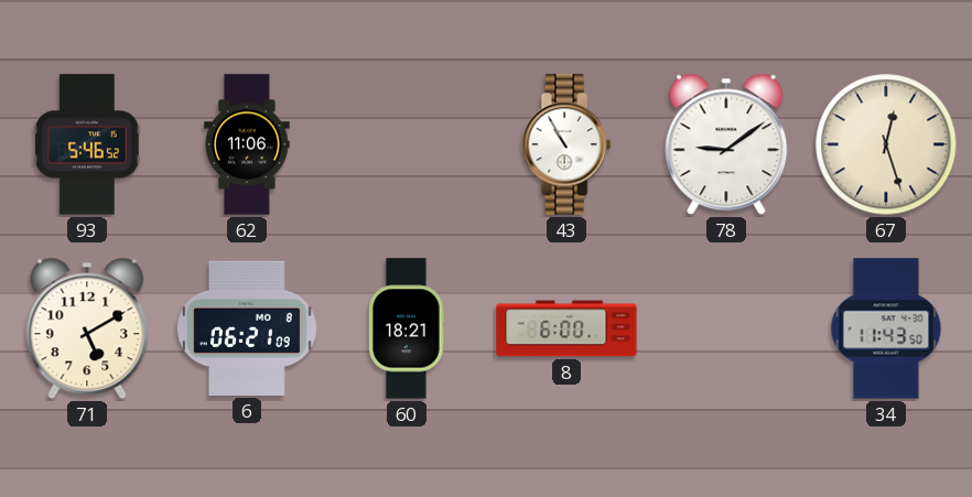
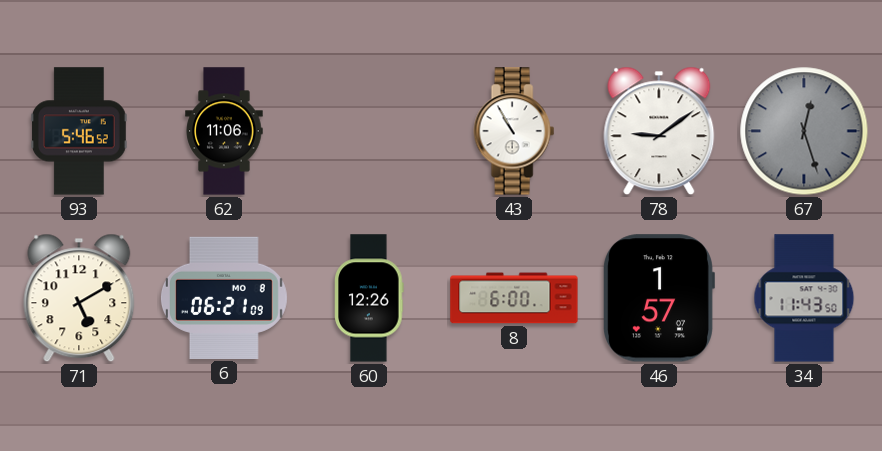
67 dial: cream -> grey
60: 18:21 -> 12:26
46: none -> 1:57
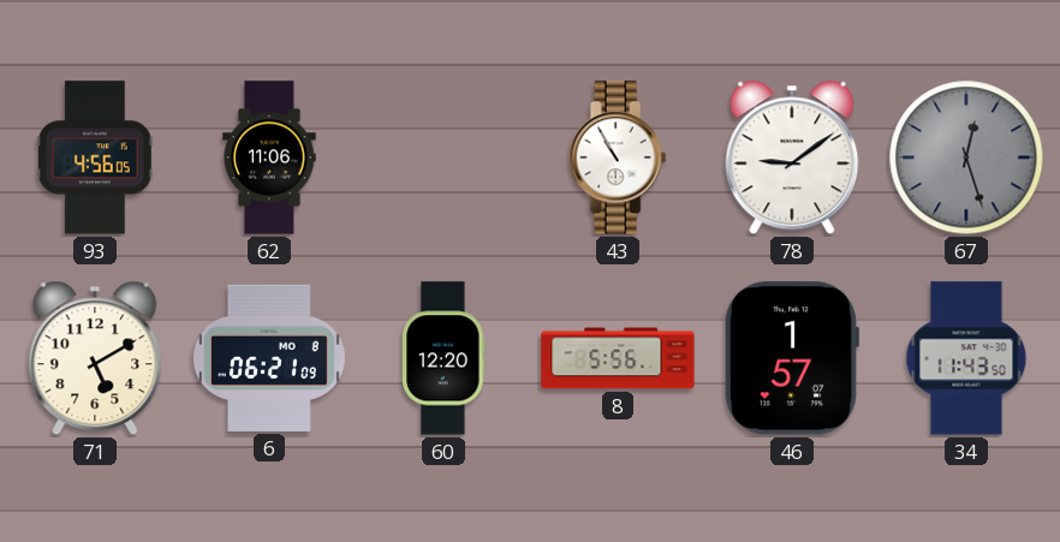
93: 5:46 -> 4:56
60: 12:26 -> 12:20
8: 6:00 -> 5:56
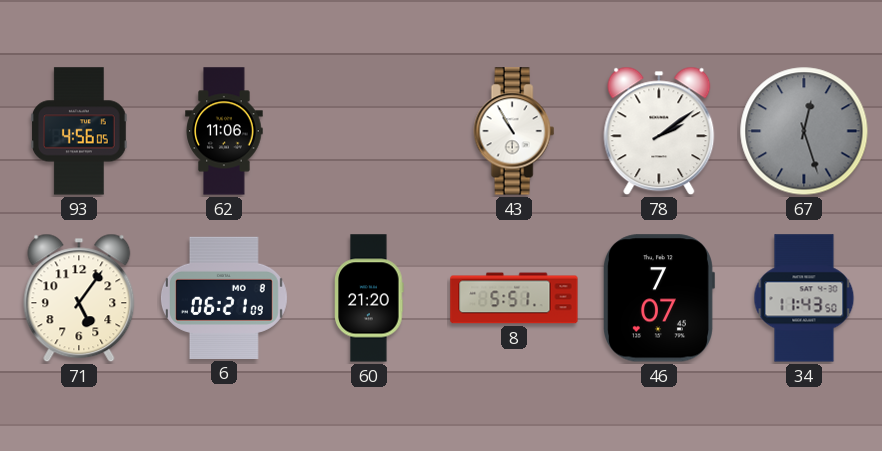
78: 9:09 -> 2:09
71: 5:10 -> 5:06
60: 12:20 -> 21:20
8: 5:56 -> 5:51
46: 1:57 -> 7:07
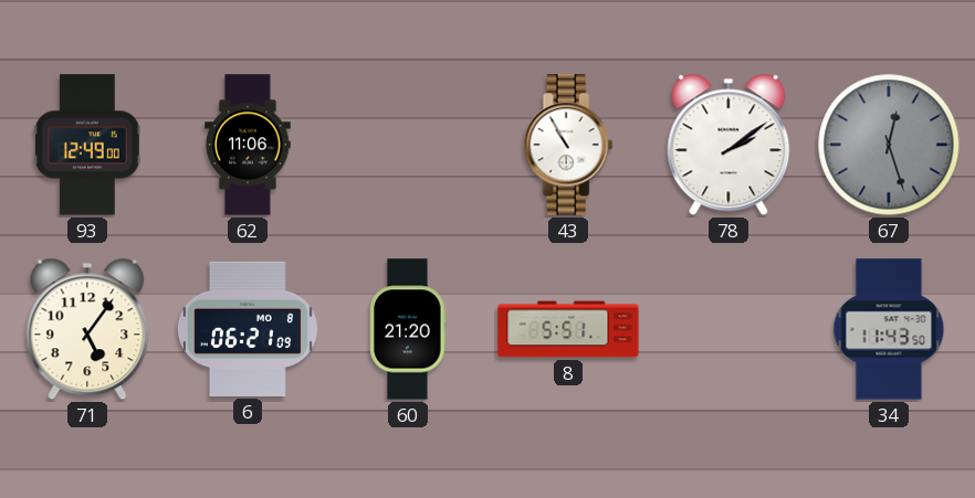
93: 4:56 -> 12:49
46: 7:07 -> none
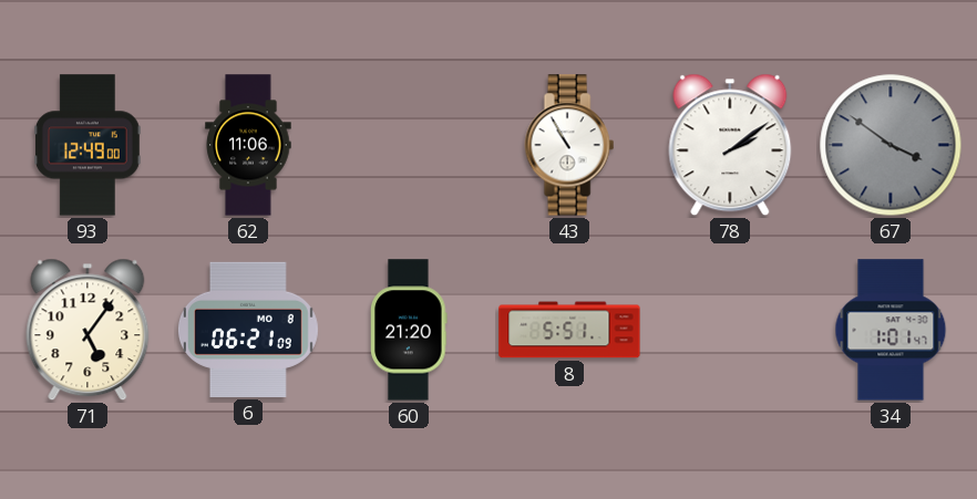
67: 12:27 -> 3:51
34: 11:43 -> 1:01
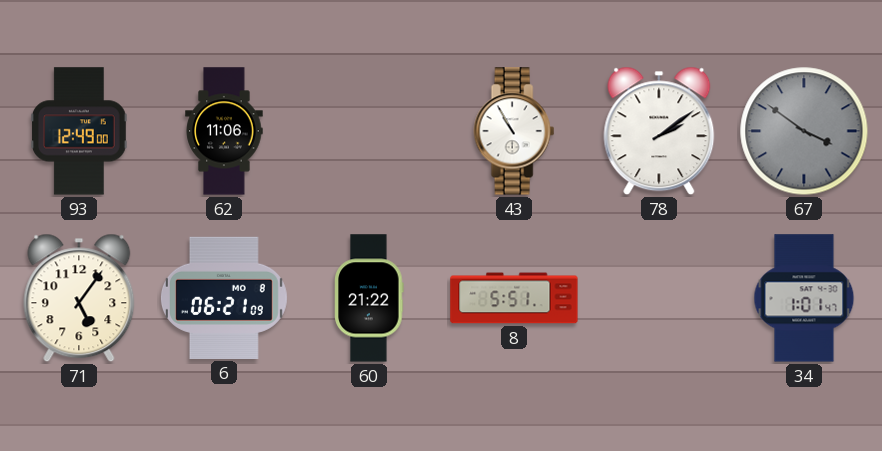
60: 21:20 -> 21:22
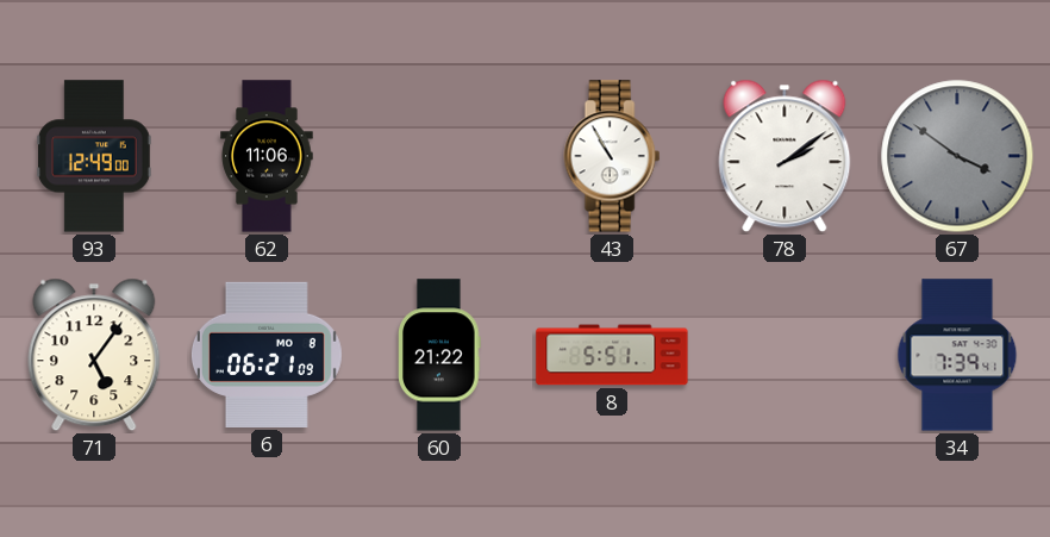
34: 1:01 -> 7:39
